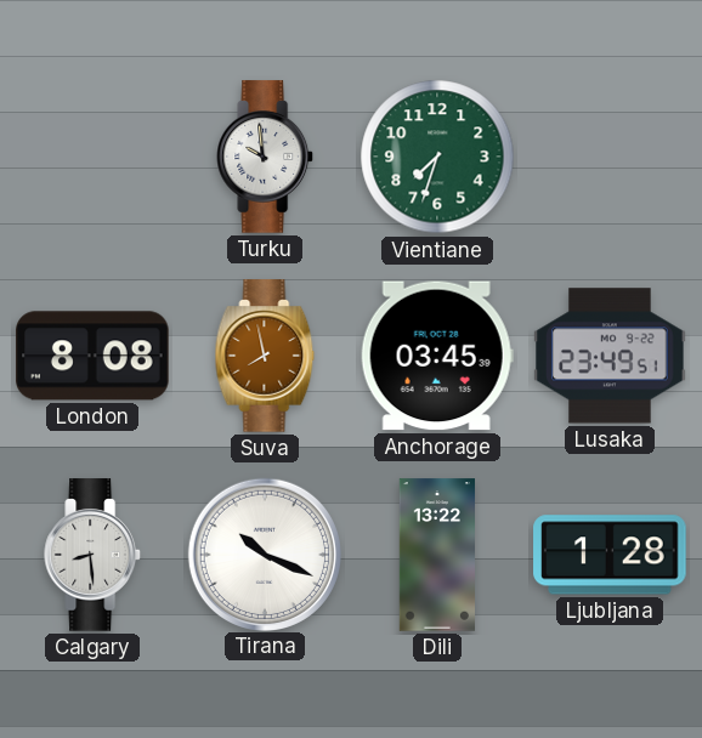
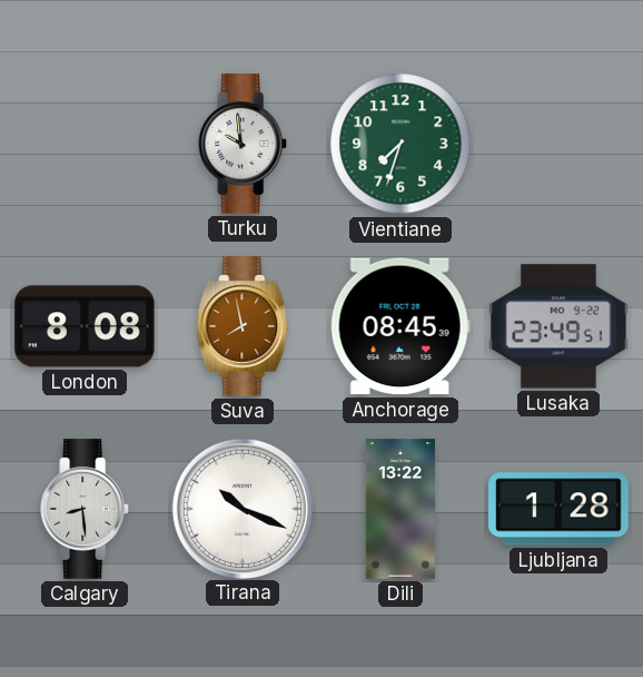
Anchorage: 03:45 -> 08:45
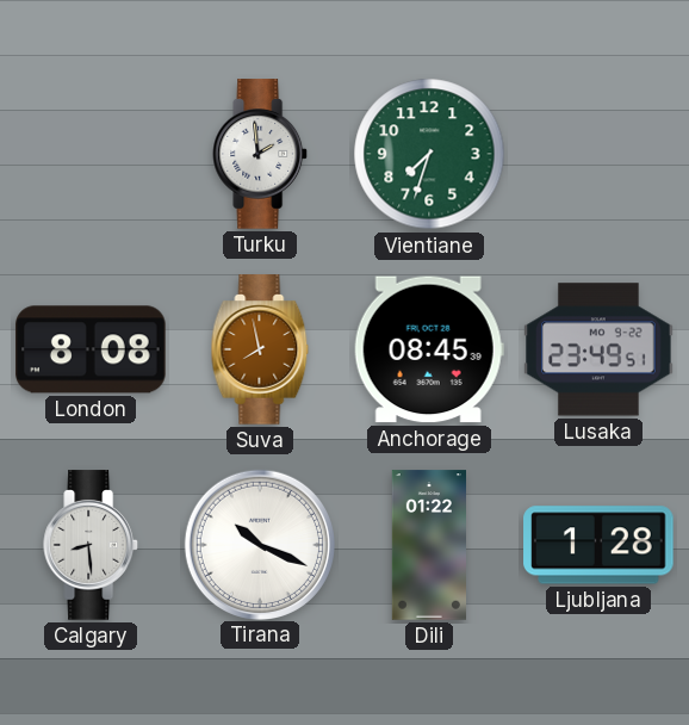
Turku: 9:59 -> 1:59
Dili: 13:22 -> 01:22
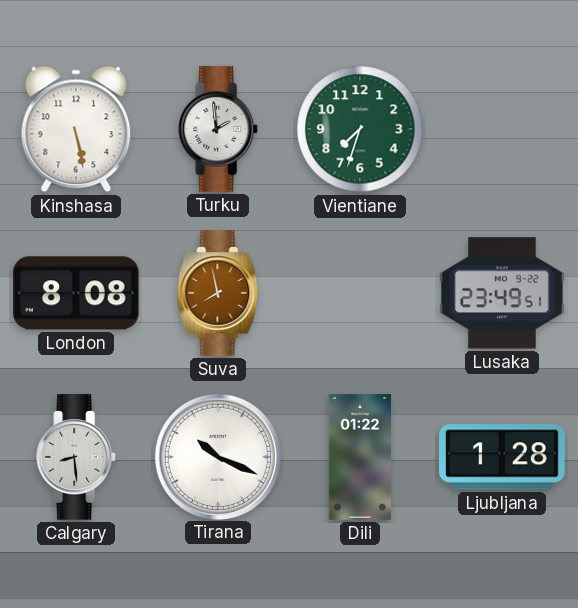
Kinshasa: none -> 5:28
Anchorage: 08:45 -> none
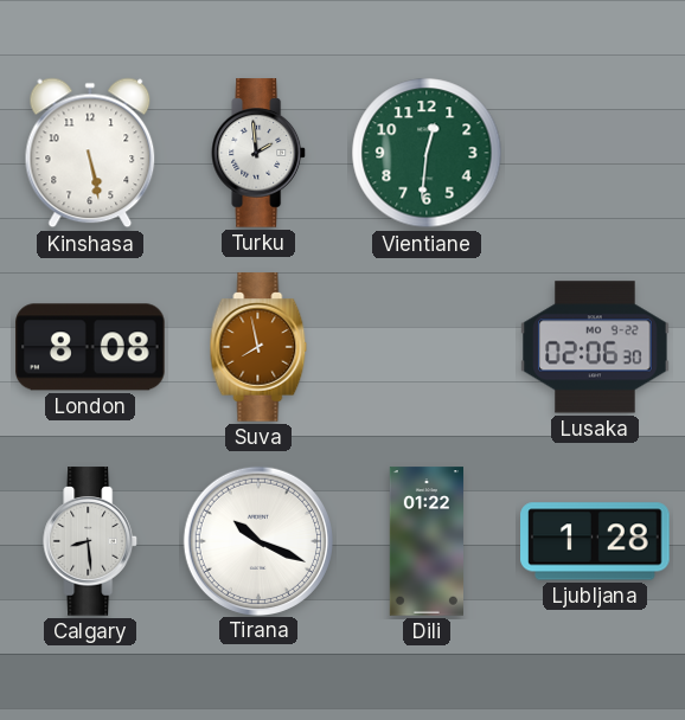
Vientiane: 7:33 -> 12:31
Lusaka: 23:49 -> 02:06
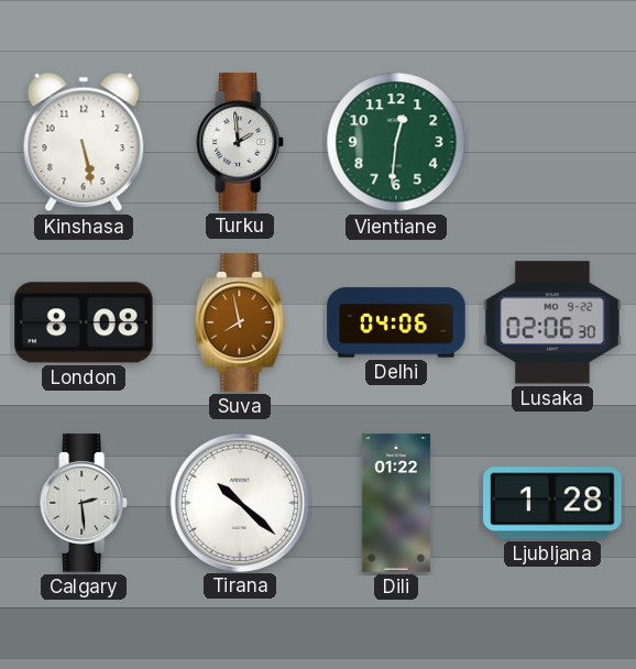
Delhi: none -> 04:06
Calgary: 8:29 -> 2:29
Tirana: 10:19 -> 10:22
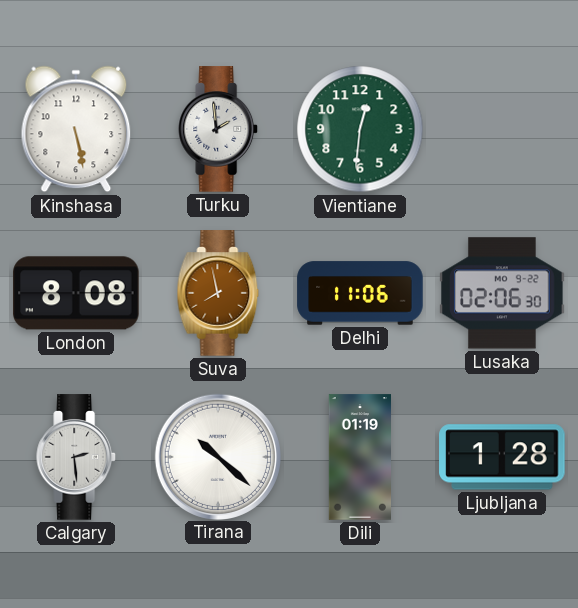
Delhi: 04:06 -> 11:06
Dili: 01:22 -> 01:19
